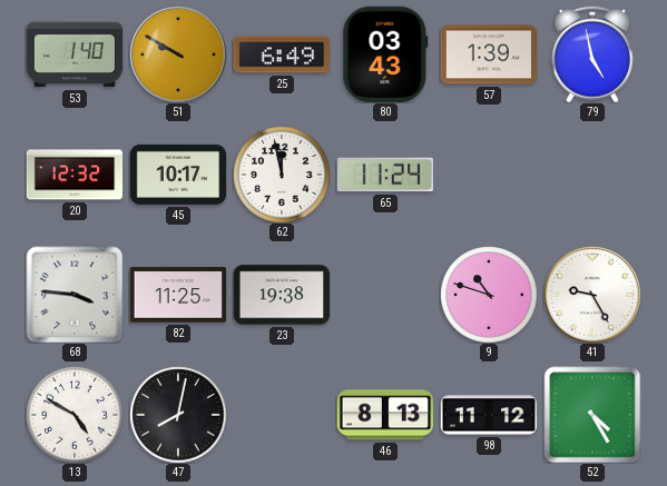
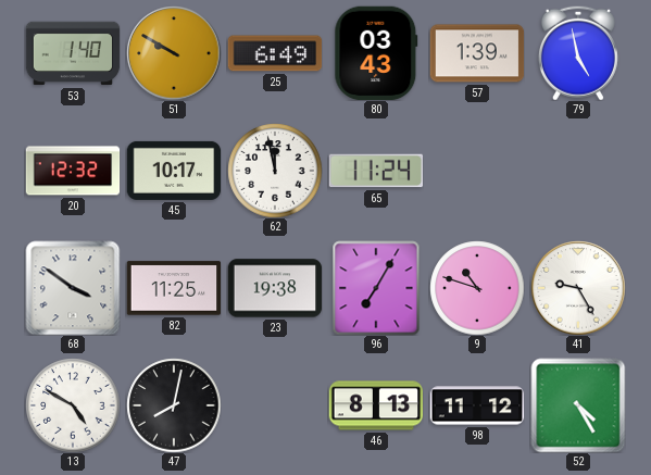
68: 3:46 -> 3:51
96: none -> 7:05
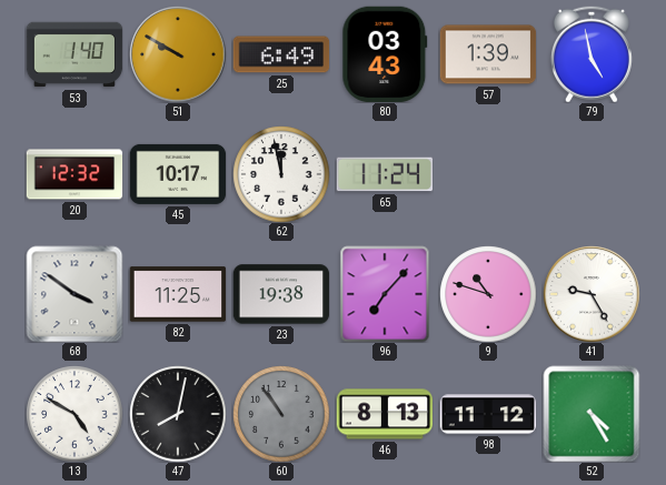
96: 7:05 -> 7:07
60: none -> 10:54
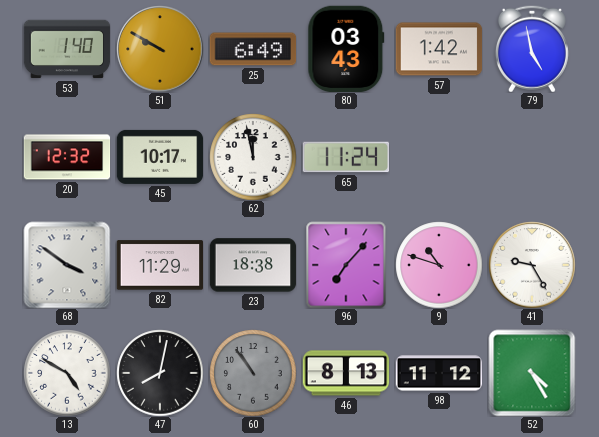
57: 1:39 -> 1:42
82: 11:25 -> 11:29
23: 19:38 -> 18:38
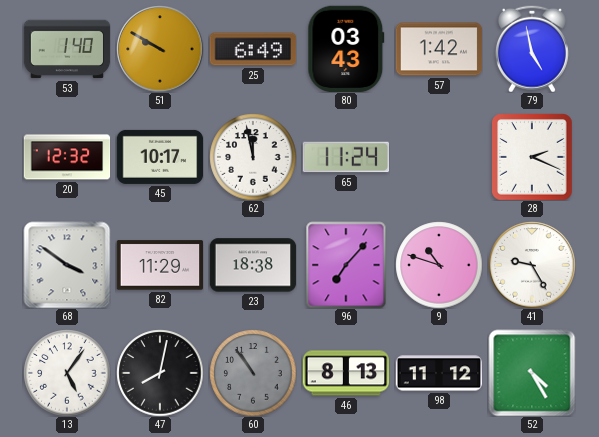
28: none -> 2:19
13: 4:50 -> 5:06
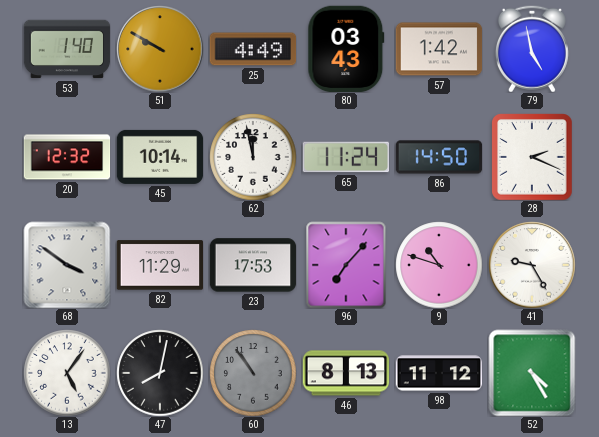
25: 6:49 -> 4:49
45: 10:17 -> 10:14
86: none -> 14:50
23: 18:38 -> 17:53
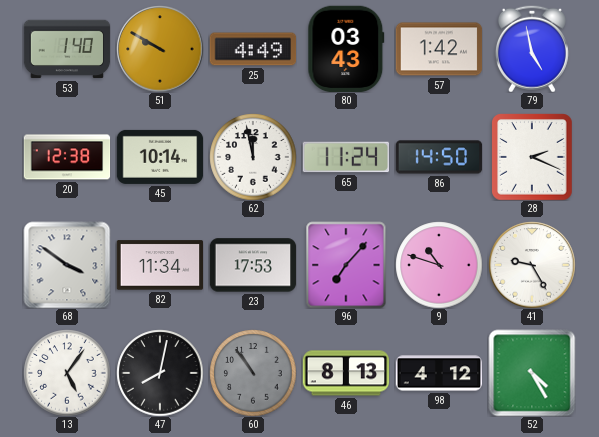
20: 12:32 -> 12:38
82: 11:29 -> 11:34
98: 11:12 -> 4:12
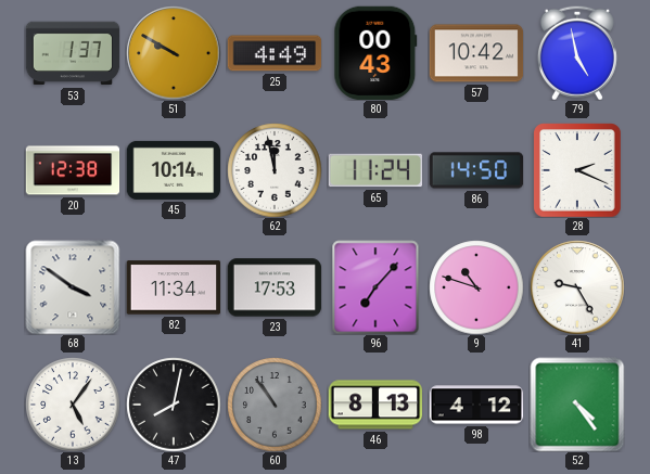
53: 1:40 -> 1:37
80: 03:43 -> 00:43
57: 1:42 -> 10:42
52: 4:25 -> 4:24
